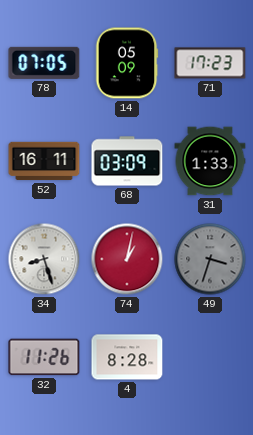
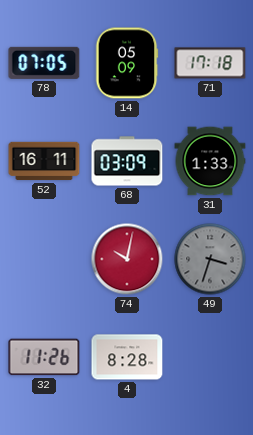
71: 17:23 -> 17:18
34: 8:27 -> none
74: 1:02 -> 10:02
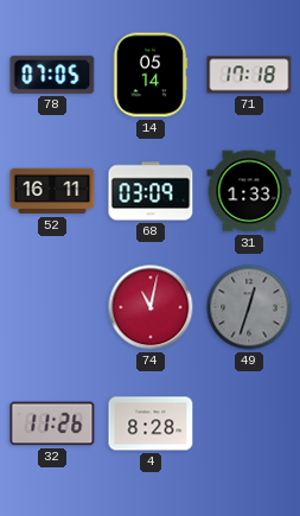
14: 05:09 -> 05:14
74: 10:02 -> 11:02
49: 3:33 -> 12:33
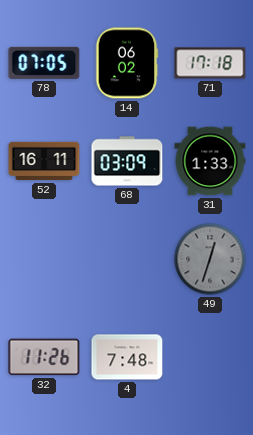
14: 05:14 -> 06:02
74: 11:02 -> none
4: 8:28 -> 7:48
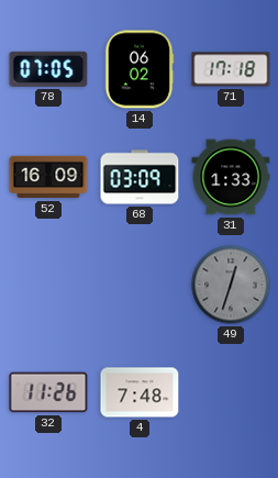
52: 16:11 -> 16:09
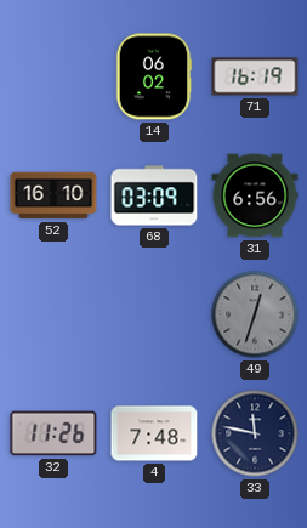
78: 07:05 -> none
71: 17:18 -> 16:19
52: 16:09 -> 16:10
31: 1:33 -> 6:56
33: none -> 11:47
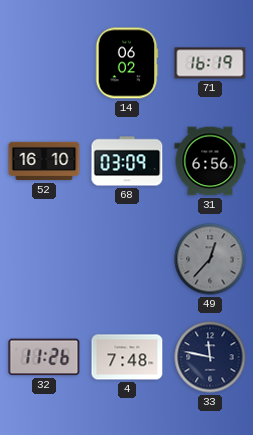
49: 12:33 -> 12:37
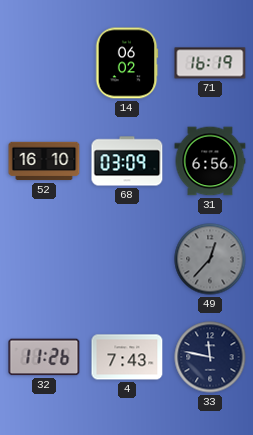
4: 7:48 -> 7:43
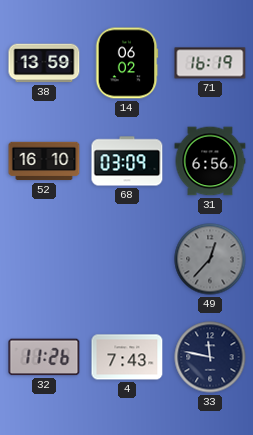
38: none -> 13:59
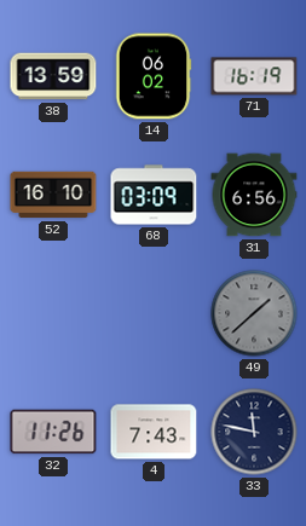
49: 12:37 -> 1:38
